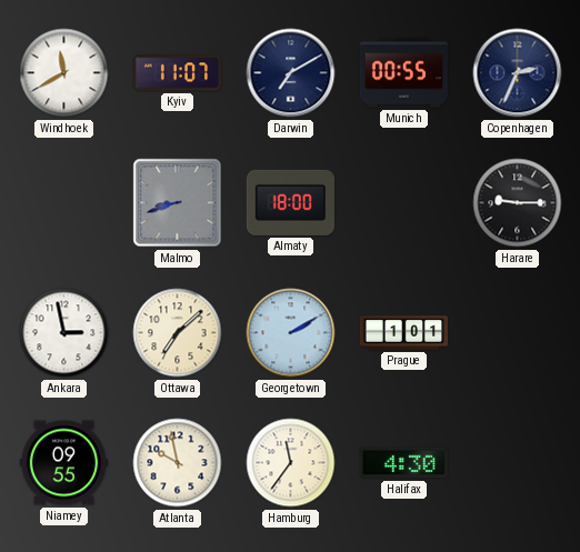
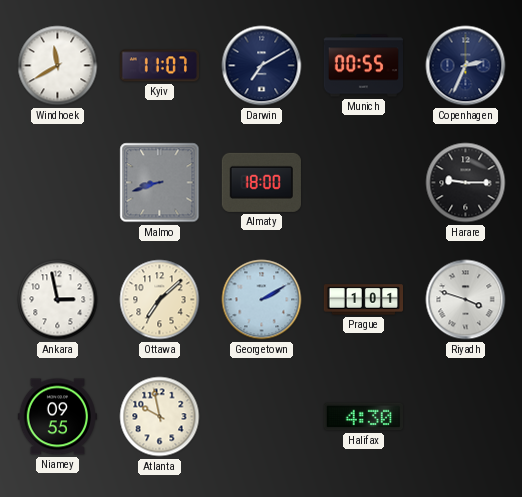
Riyadh: none -> 3:48
Hamburg: 11:36 -> none
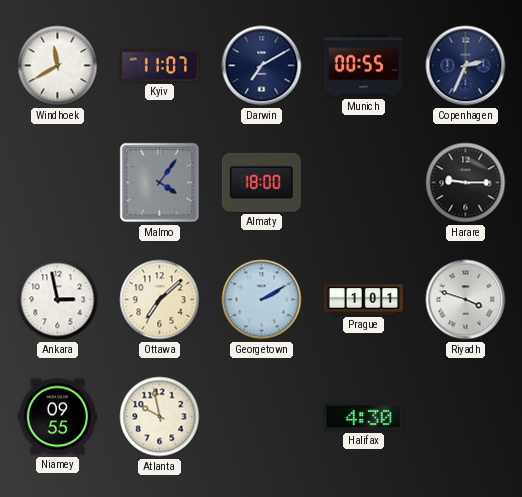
Malmo: 8:42 -> 4:06
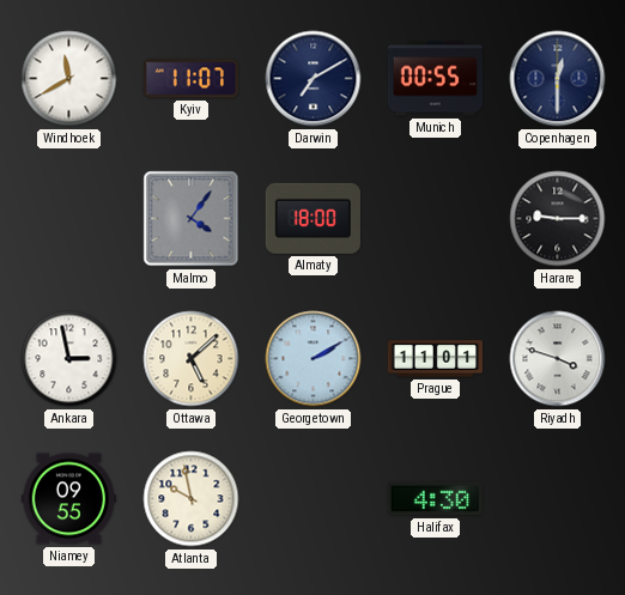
Copenhagen: 2:34 -> 12:30
Ottawa: 7:08 -> 5:08
Prague: 1:01 -> 11:01
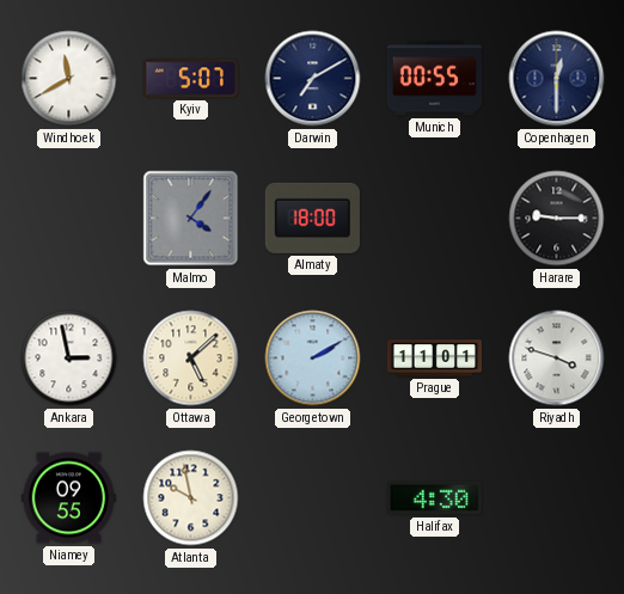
Kyiv: 11:07 -> 5:07
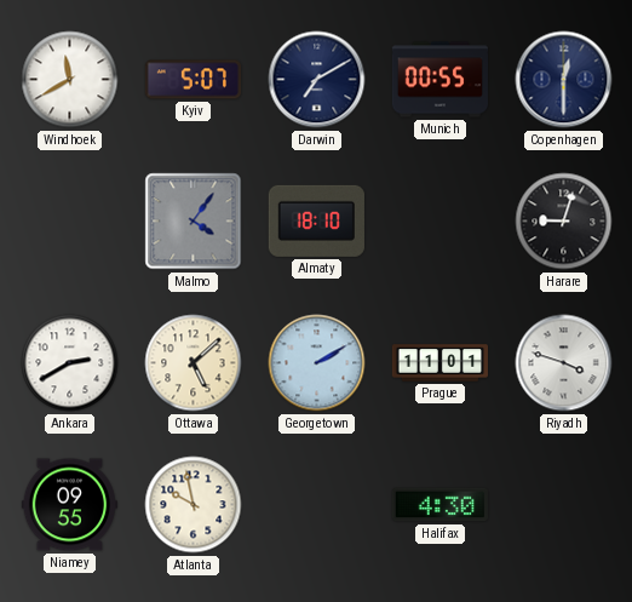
Almaty: 18:00 -> 18:10
Harare: 9:15 -> 9:03
Ankara: 2:58 -> 2:40
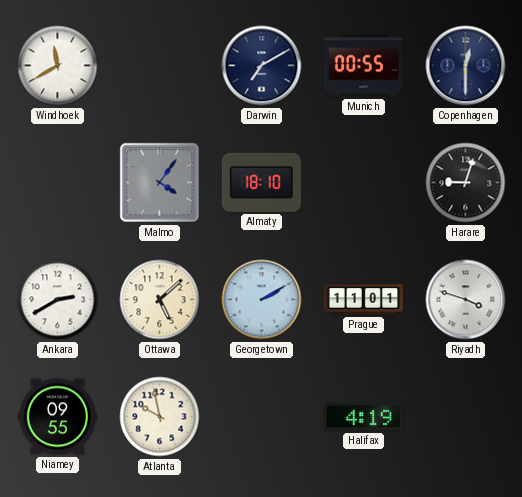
Kyiv: 5:07 -> none
Halifax: 4:30 -> 4:19
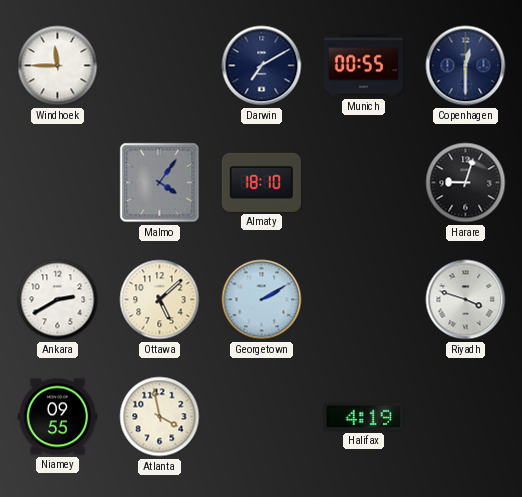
Windhoek: 11:40 -> 11:45
Prague: 11:01 -> none
Atlanta: 9:58 -> 3:58
